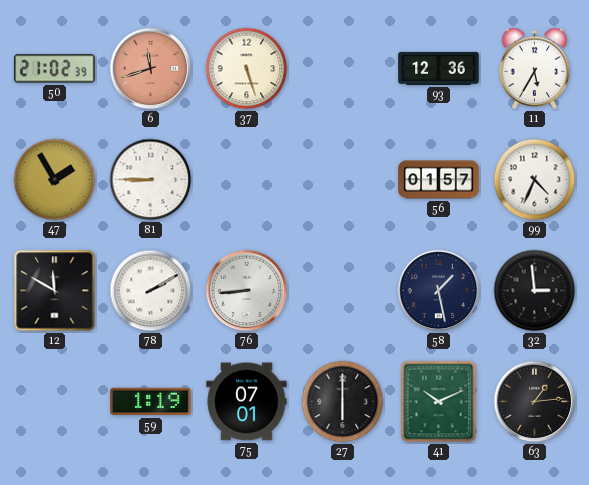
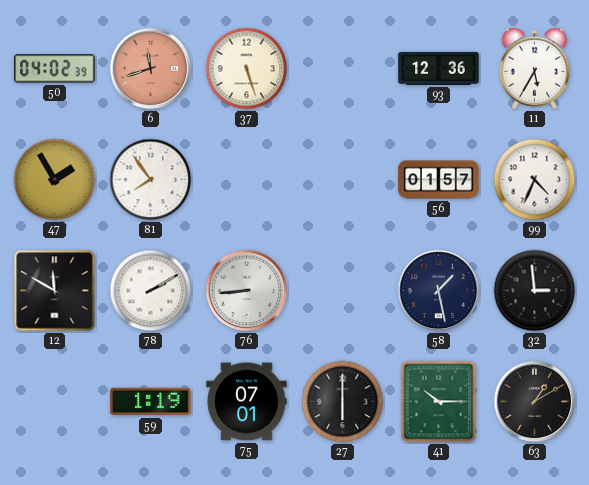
50: 21:02 -> 04:02
81: 8:45 -> 7:54
41: 10:11 -> 10:15
63: 1:14 -> 1:10
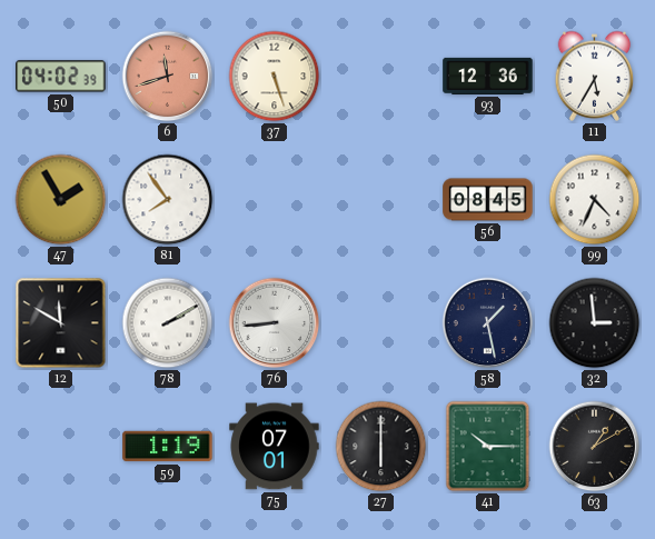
56: 01:57 -> 08:45
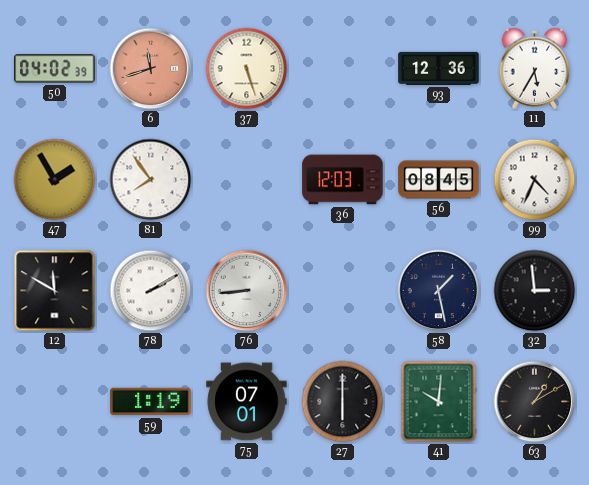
36: none -> 12:03
41: 10:15 -> 10:01
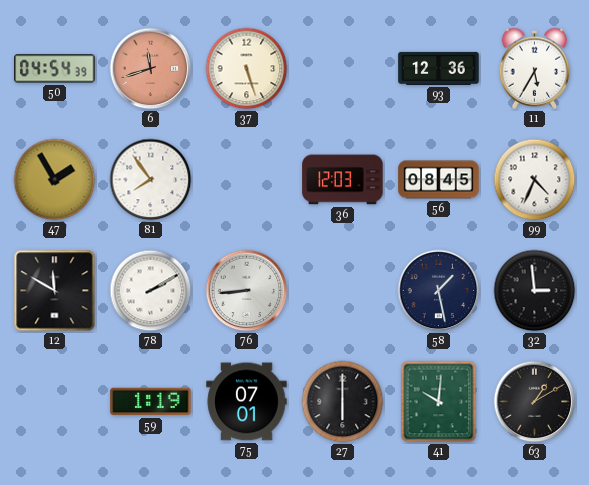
50: 04:02 -> 04:54
